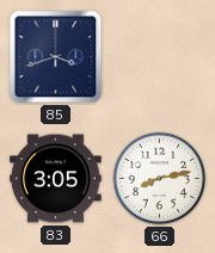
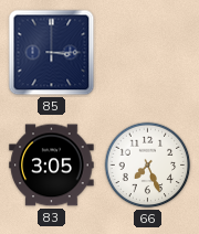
85: 3:42 -> 3:15
66: 8:13 -> 7:26
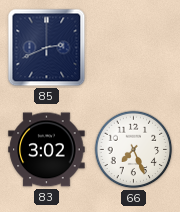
85: 3:15 -> 2:41
83: 3:05 -> 3:02
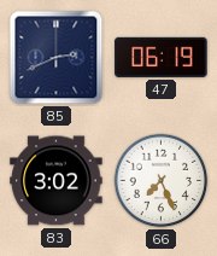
47: none -> 06:19
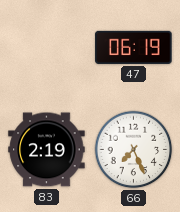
85: 2:41 -> none
83: 3:02 -> 2:19
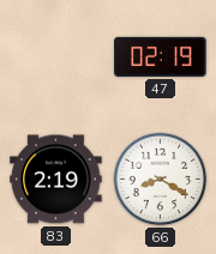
47: 06:19 -> 02:19
66: 7:26 -> 8:20
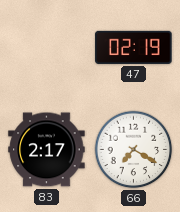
83: 2:19 -> 2:17
66: 8:20 -> 7:20
